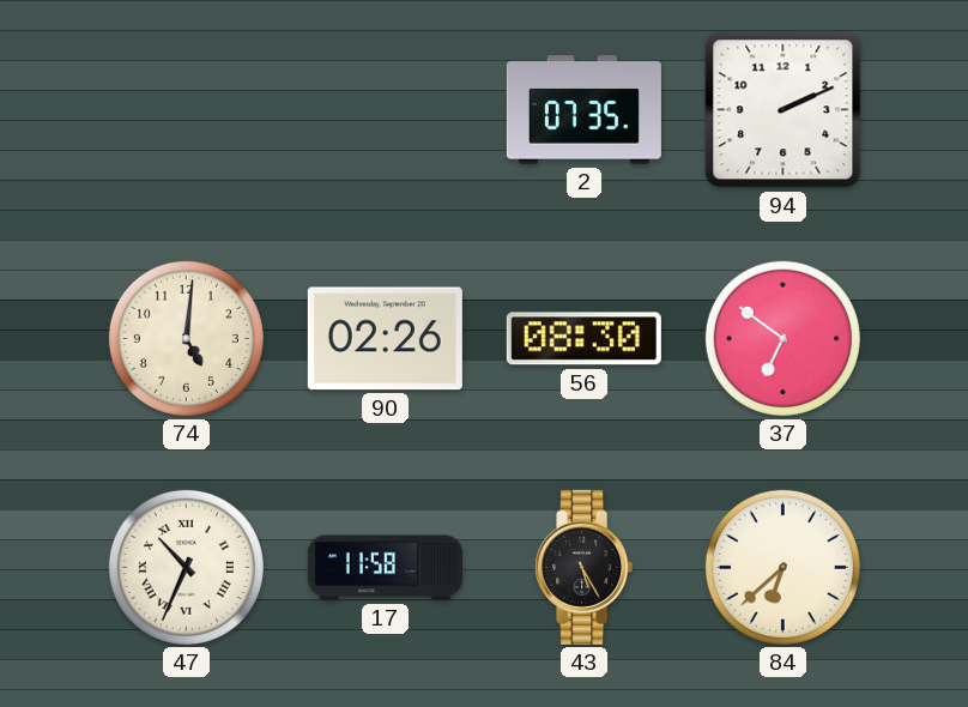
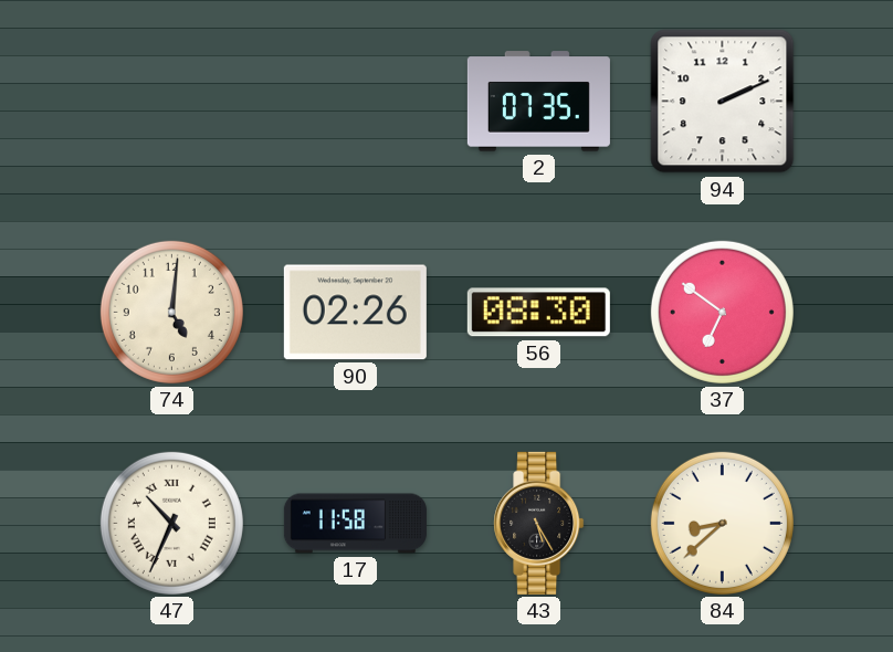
84: 6:38 -> 8:38
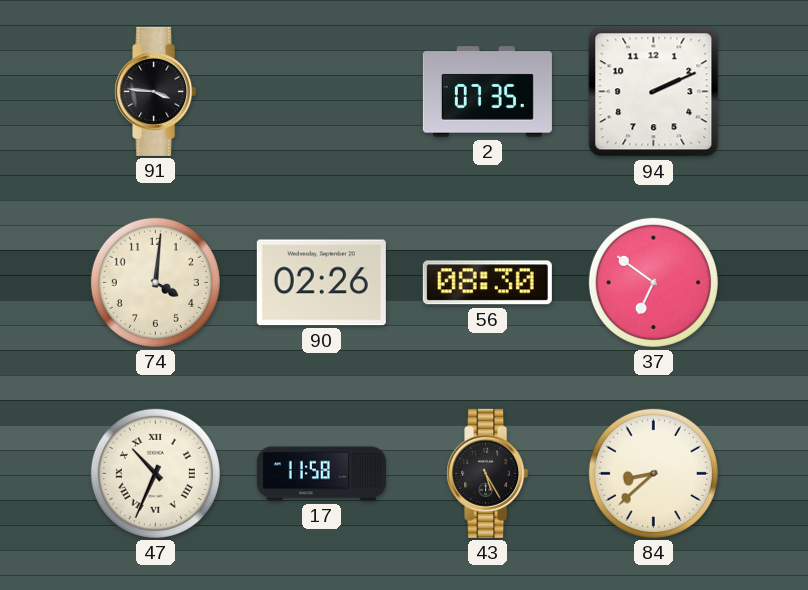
91: none -> 3:46
74: 5:01 -> 4:01
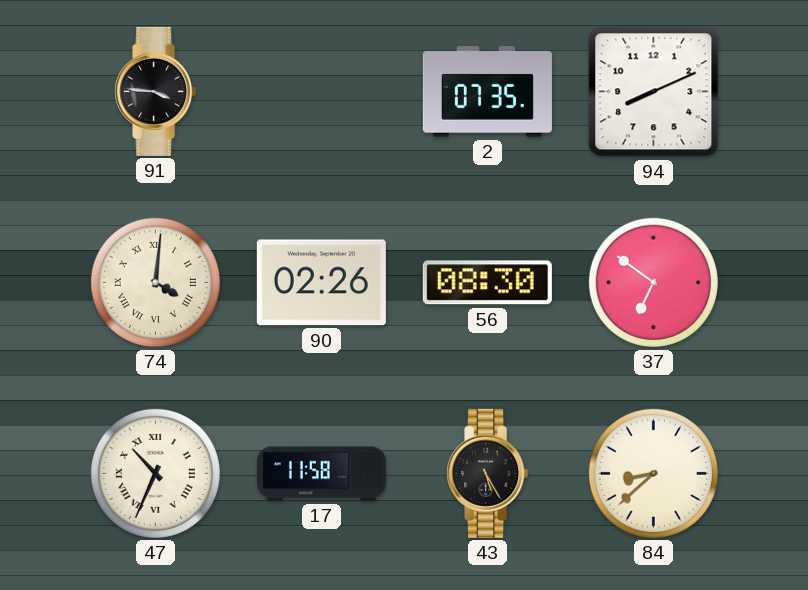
94: 2:11 -> 8:11
74 numerals: Arabic -> Roman
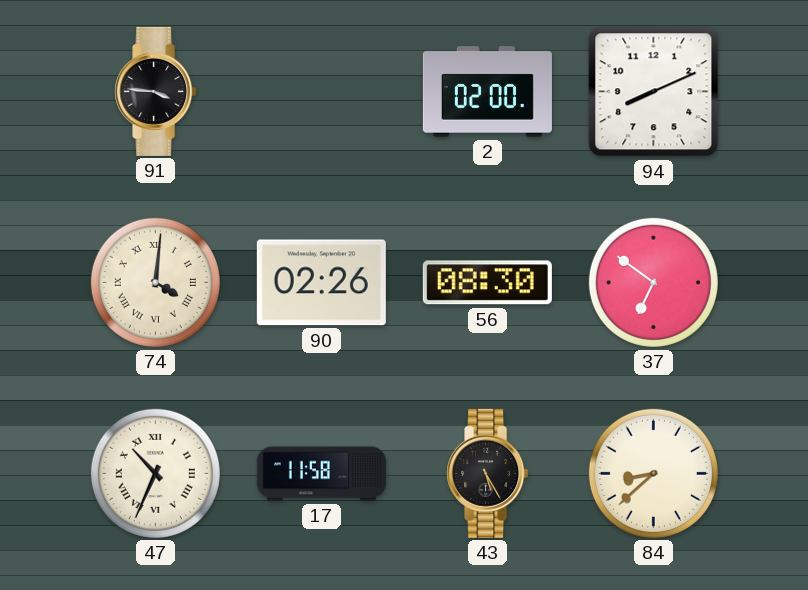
2: 07:35 -> 02:00
